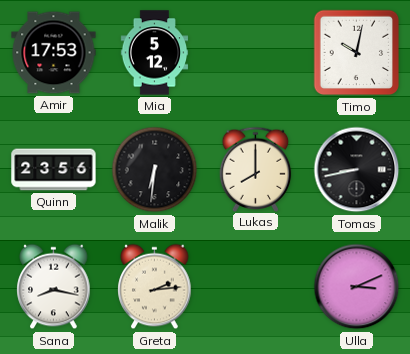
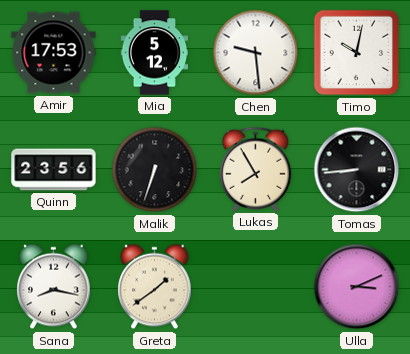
Chen: none -> 9:29
Malik: 6:31 -> 6:33
Lukas: 8:00 -> 7:55
Tomas: 8:43 -> 8:44
Greta: 2:14 -> 1:39
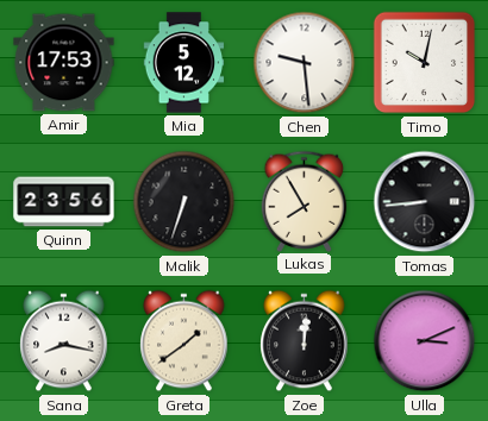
Zoe: none -> 12:01
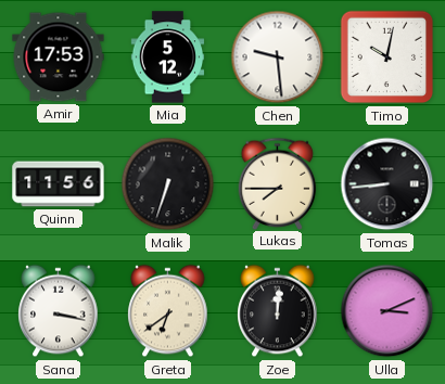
Quinn: 23:56 -> 11:56
Lukas: 7:55 -> 7:45
Sana: 8:17 -> 3:17
Greta: 1:39 -> 6:39
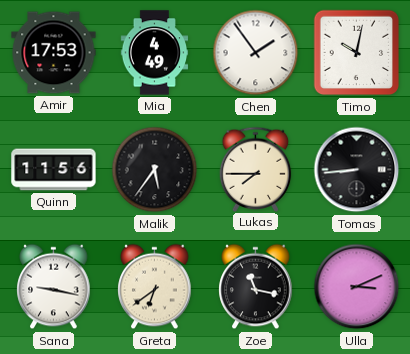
Mia: 5:12 -> 4:49
Chen: 9:29 -> 1:54
Malik: 6:33 -> 5:36
Sana: 3:17 -> 9:17
Zoe: 12:01 -> 11:17
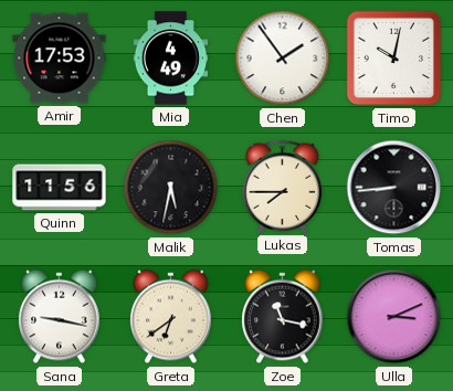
Malik: 5:36 -> 5:32
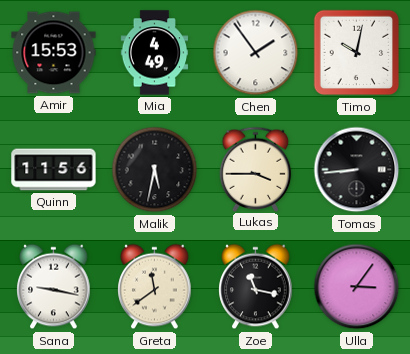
Amir: 17:53 -> 15:53
Lukas: 7:45 -> 3:45
Greta: 6:39 -> 11:39
Ulla: 3:11 -> 3:06
